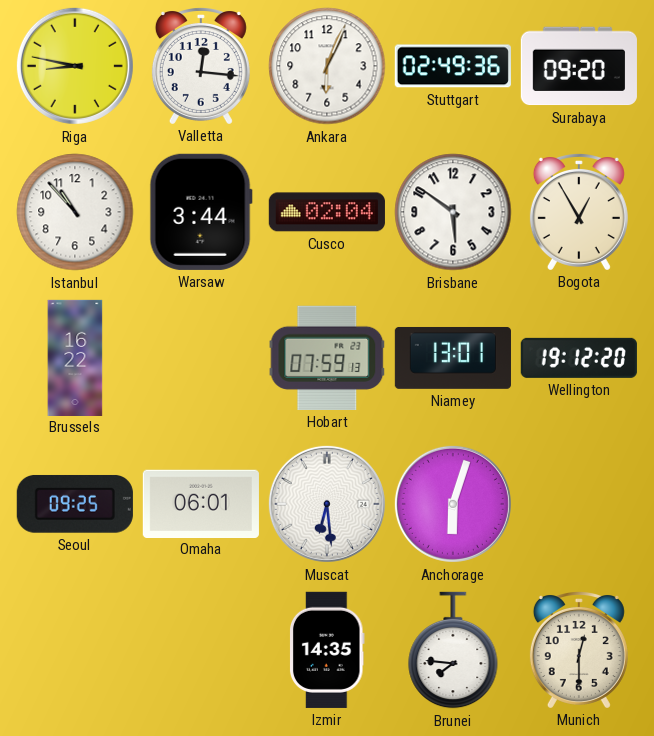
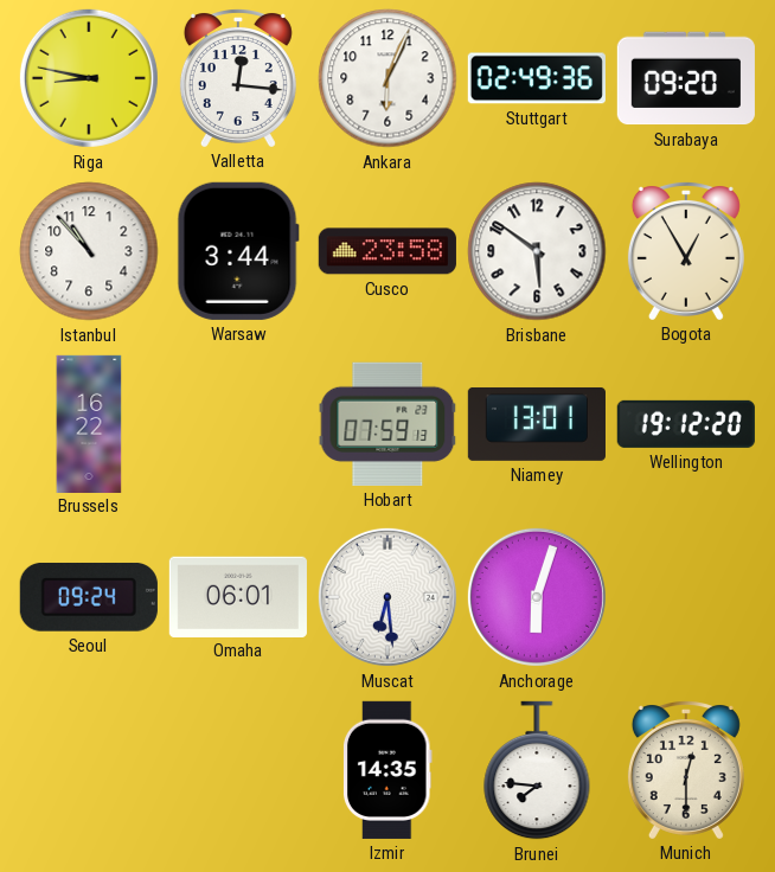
Cusco: 02:04 -> 23:58
Seoul: 09:25 -> 09:24
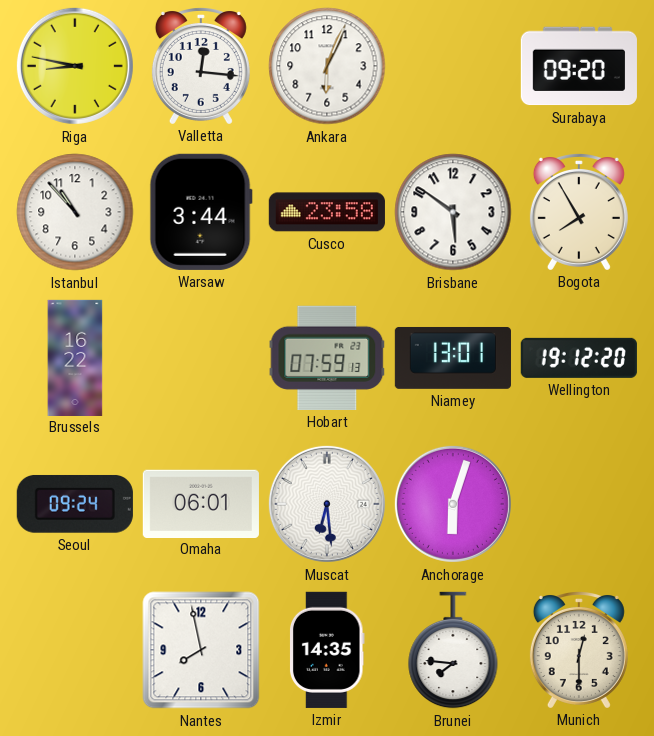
Stuttgart: 02:49 -> none
Bogota: 12:55 -> 7:55
Nantes: none -> 7:58
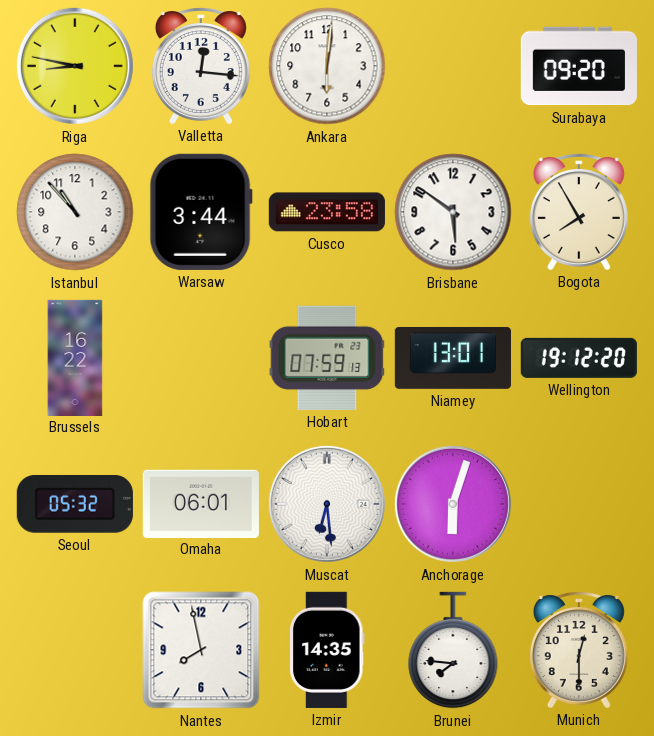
Ankara: 6:04 -> 6:01
Seoul: 09:24 -> 05:32
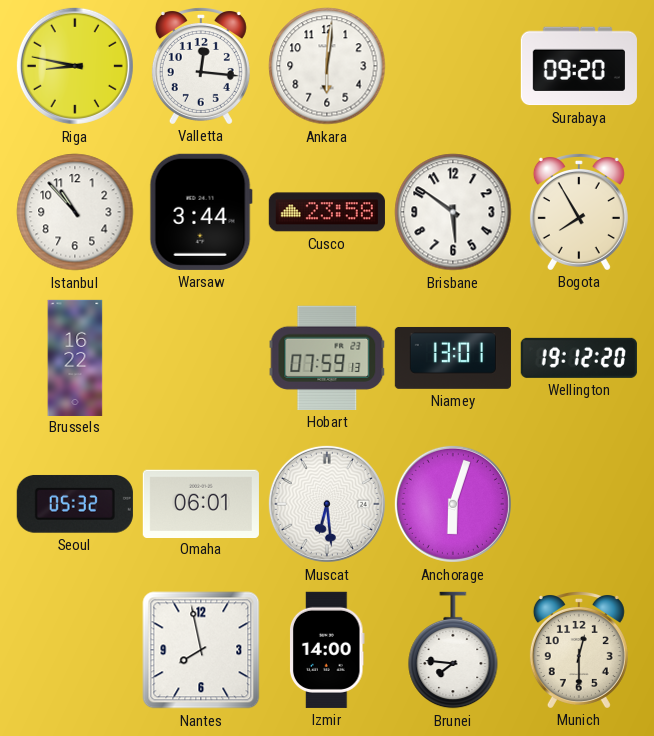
Izmir: 14:35 -> 14:00
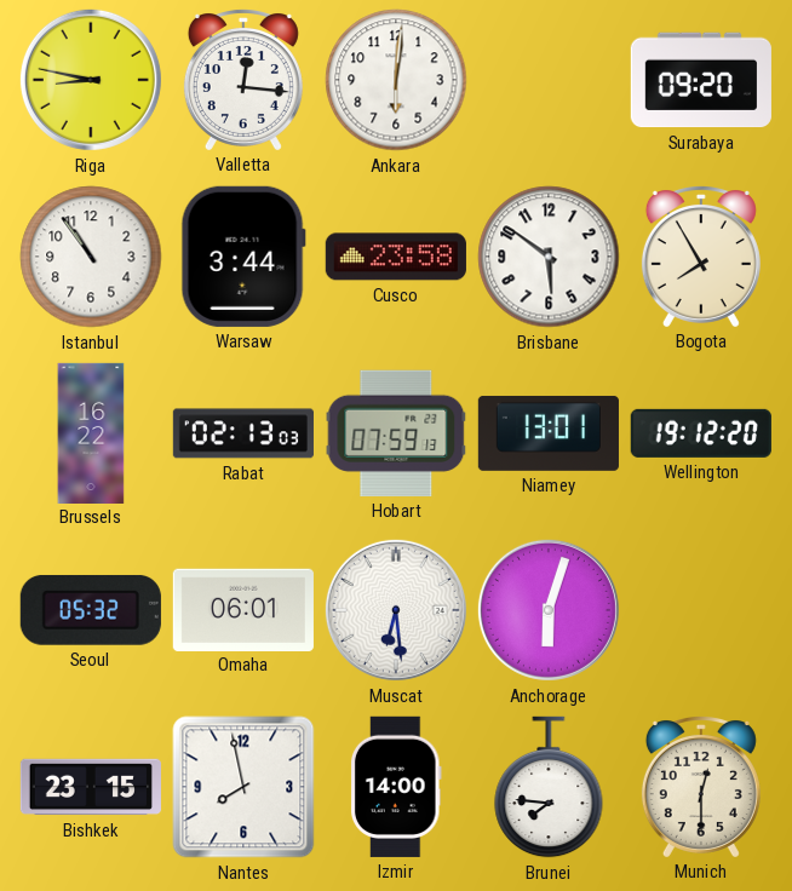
Istanbul: 10:53 -> 10:54
Rabat: none -> 02:13
Bishkek: none -> 23:15
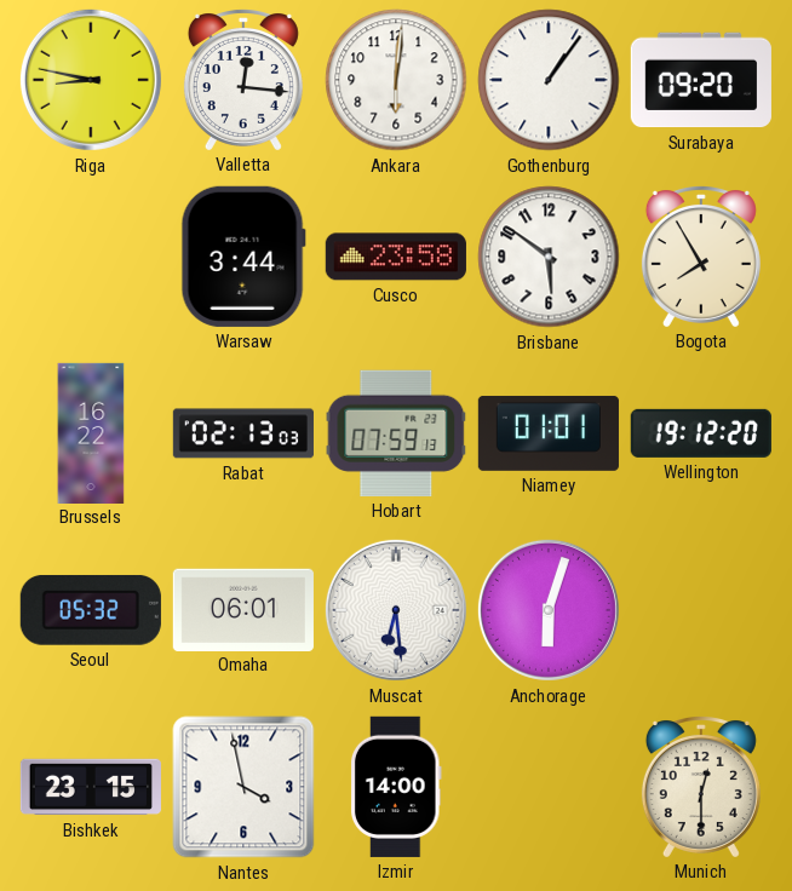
Gothenburg: none -> 1:06
Istanbul: 10:54 -> none
Niamey: 13:01 -> 01:01
Nantes: 7:58 -> 3:58
Brunei: 7:46 -> none
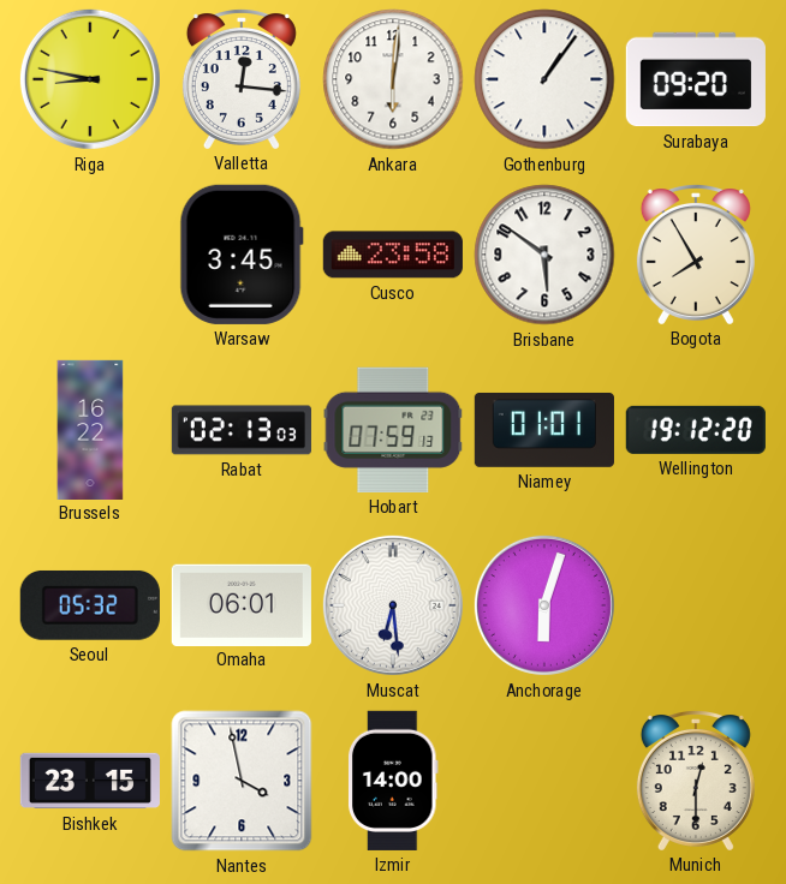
Warsaw: 3:44 -> 3:45
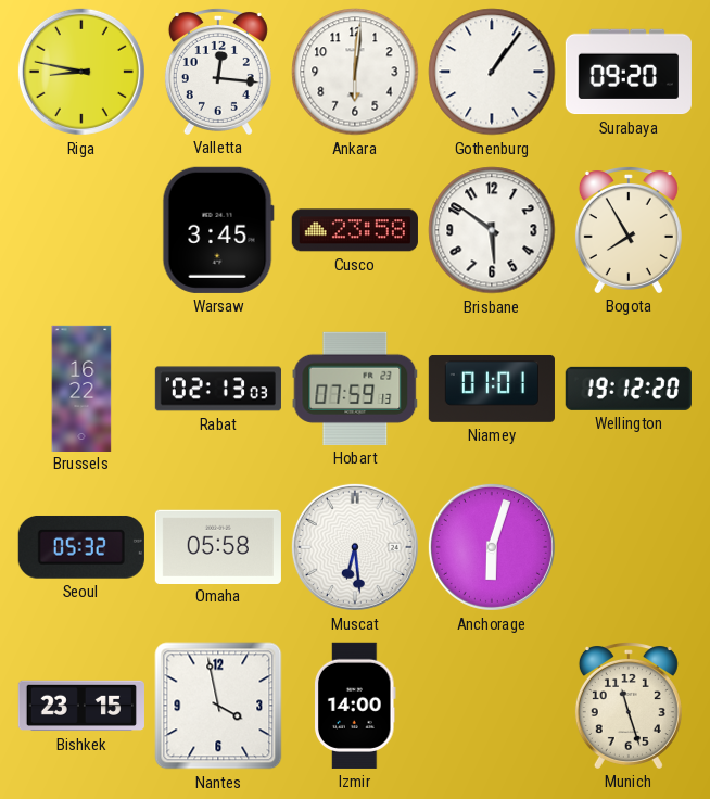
Omaha: 06:01 -> 05:58
Munich: 12:30 -> 11:27
